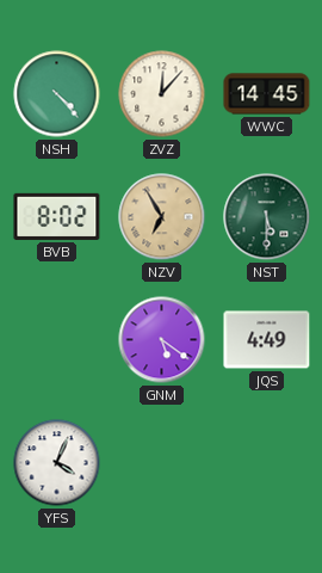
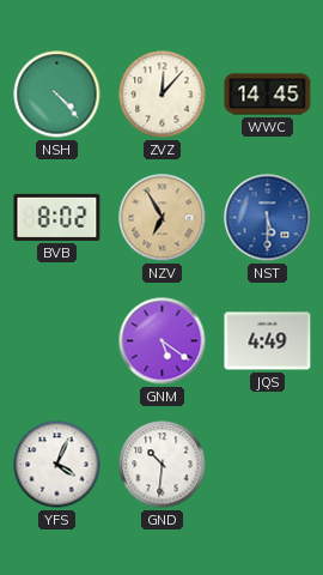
NST dial: green -> blue
GND: none -> 10:31
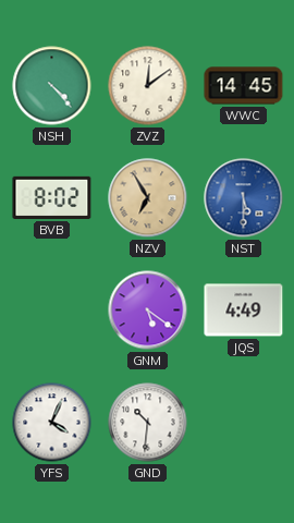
ZVZ: 12:07 -> 12:09
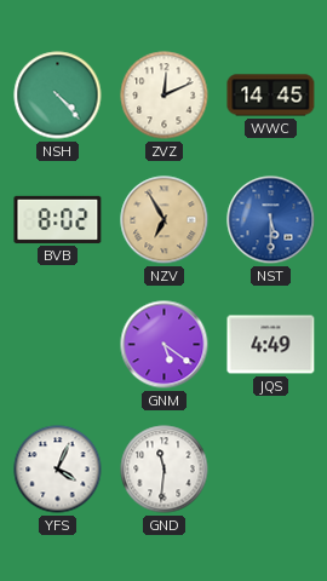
ZVZ: 12:09 -> 12:11
GND: 10:31 -> 11:31
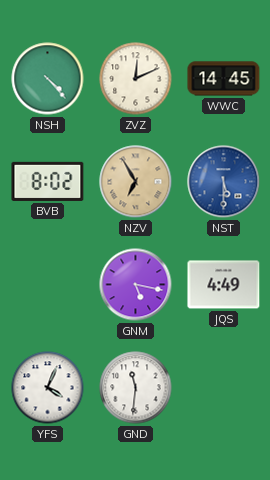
GNM: 5:21 -> 5:17
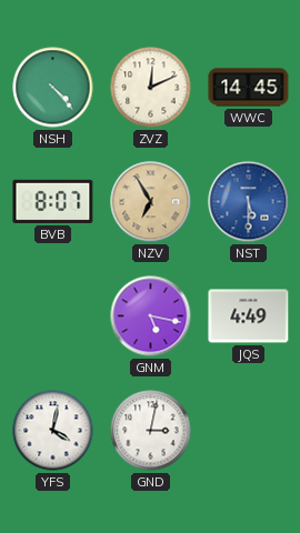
BVB: 8:02 -> 8:07
YFS: 4:04 -> 4:02
GND: 11:31 -> 3:02
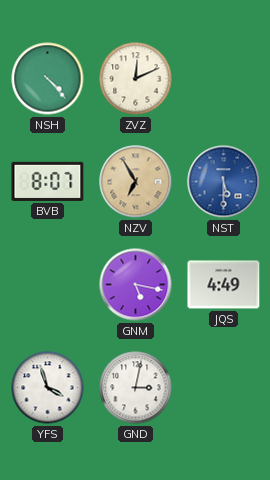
WWC: 14:45 -> none
YFS: 4:02 -> 3:57
